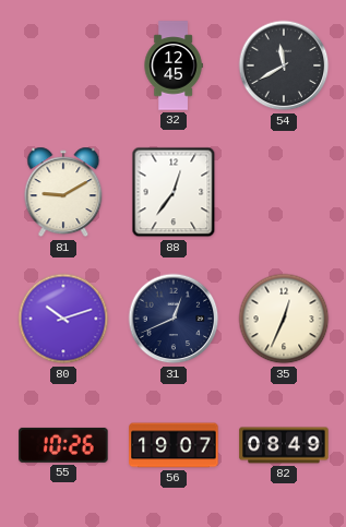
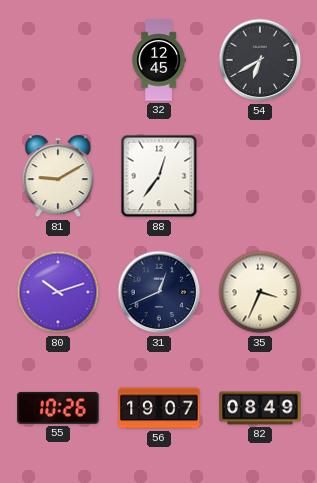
54: 11:40 -> 6:40
35: 12:34 -> 3:34
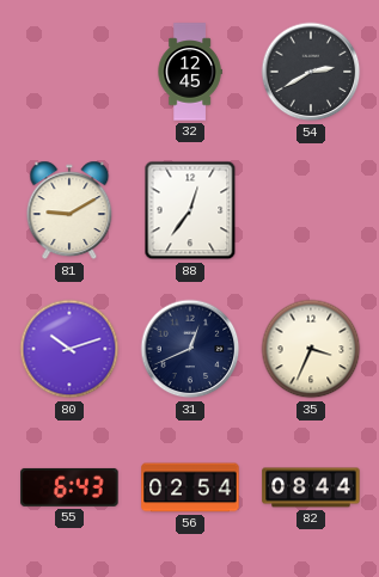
54: 6:40 -> 2:40
55: 10:26 -> 6:43
56: 19:07 -> 02:54
82: 08:49 -> 08:44
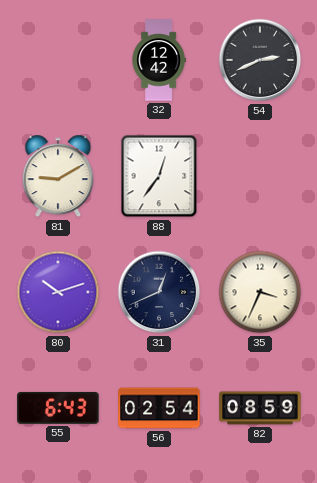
32: 12:45 -> 12:42
54: 2:40 -> 2:41
82: 08:44 -> 08:59
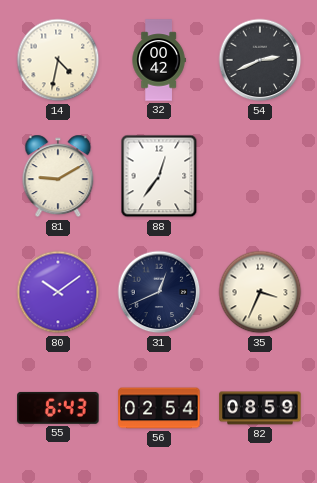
14: none -> 4:32
32: 12:42 -> 00:42
80: 10:12 -> 10:09
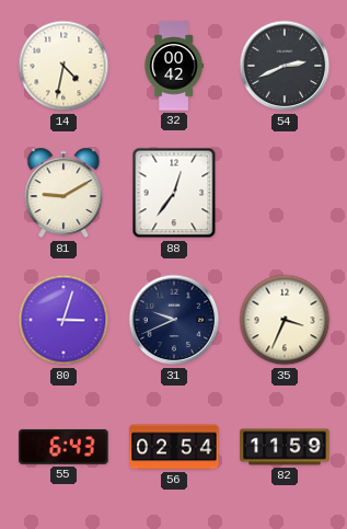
80: 10:09 -> 3:03
31: 12:41 -> 9:41
82: 08:59 -> 11:59
